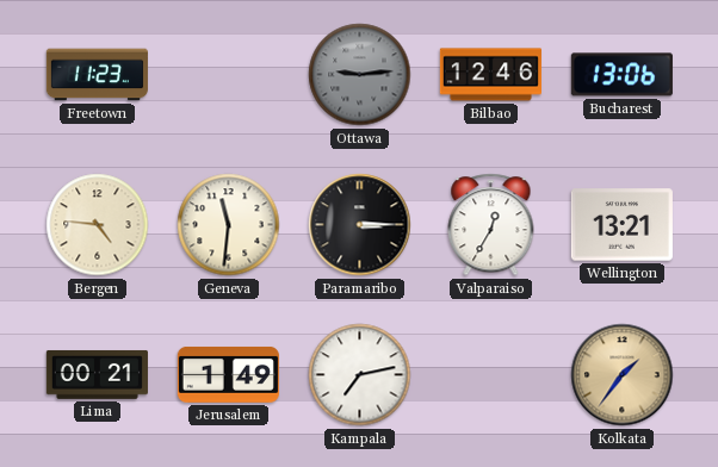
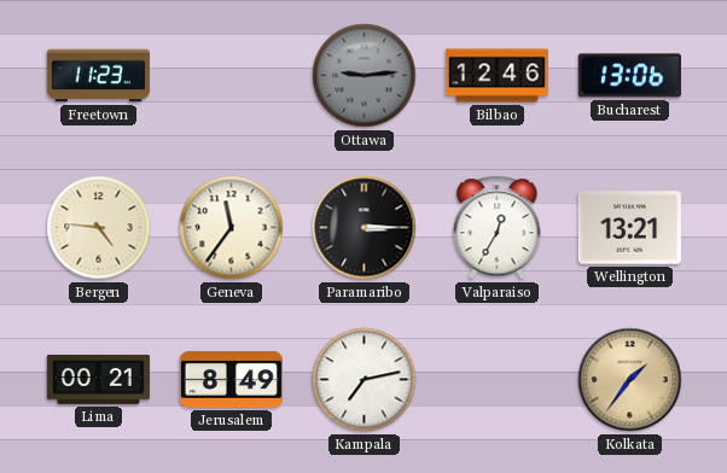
Geneva: 11:31 -> 11:36
Jerusalem: 1:49 -> 8:49
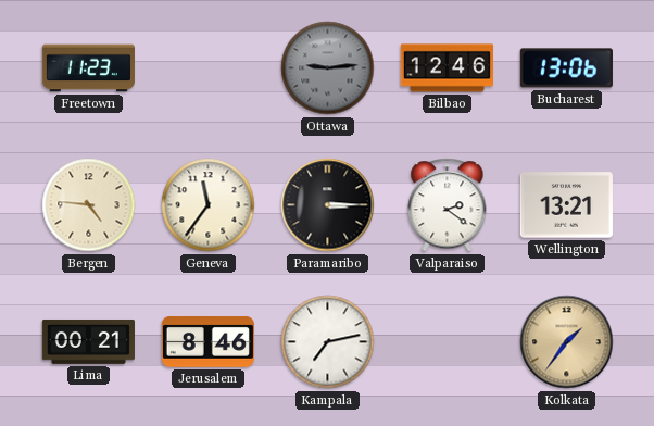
Valparaiso: 12:35 -> 2:21
Jerusalem: 8:49 -> 8:46
